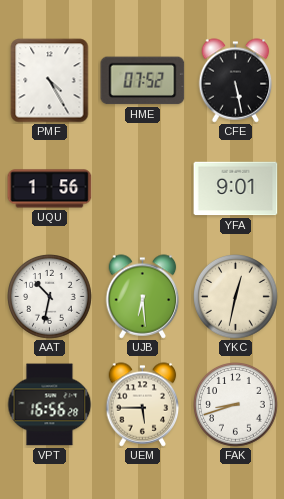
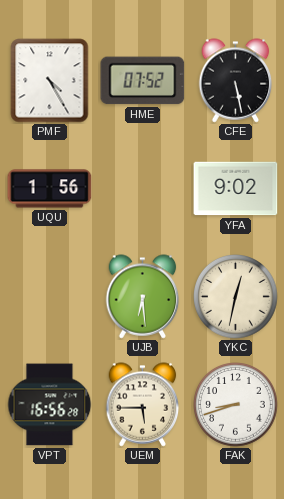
YFA: 9:01 -> 9:02
AAT: 10:32 -> none
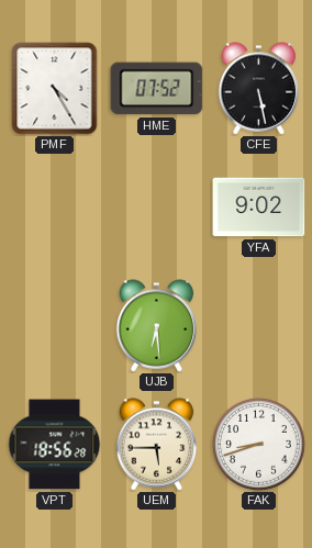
UQU: 1:56 -> none
YKC: 12:32 -> none
VPT: 16:56 -> 18:56
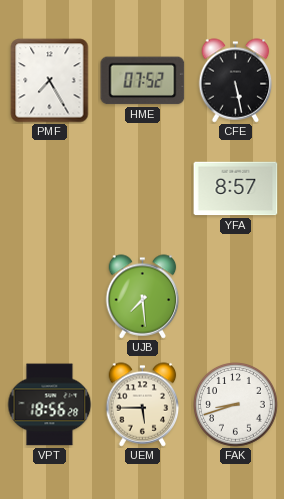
PMF: 4:25 -> 7:25
YFA: 9:02 -> 8:57
UJB: 6:29 -> 7:29
